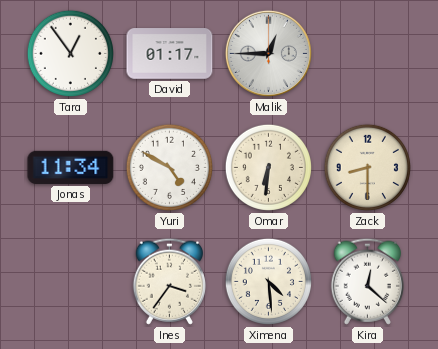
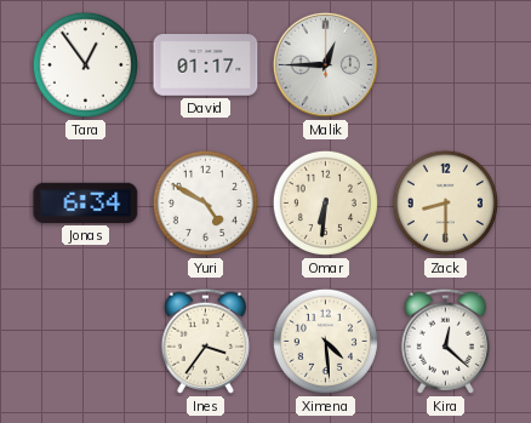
Jonas: 11:34 -> 6:34
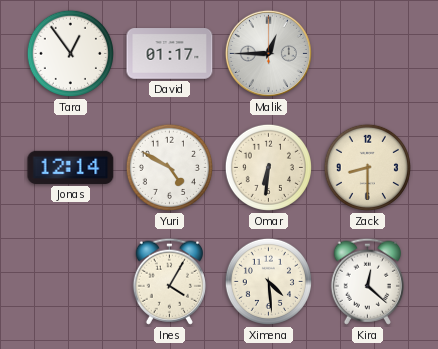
Jonas: 6:34 -> 12:14
Ines: 3:36 -> 4:05
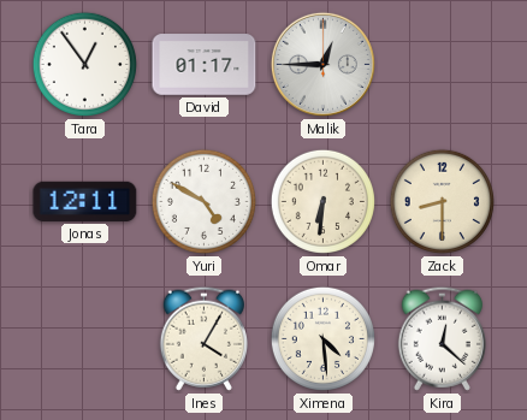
Jonas: 12:14 -> 12:11
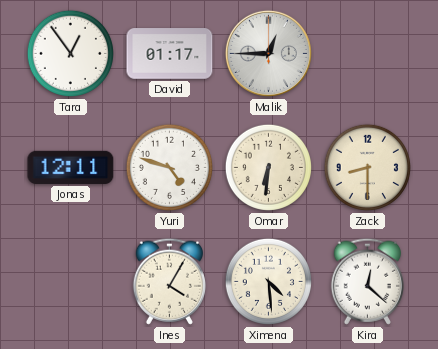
Yuri: 4:50 -> 4:48
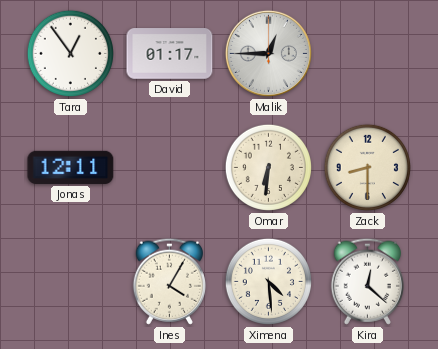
Yuri: 4:48 -> none
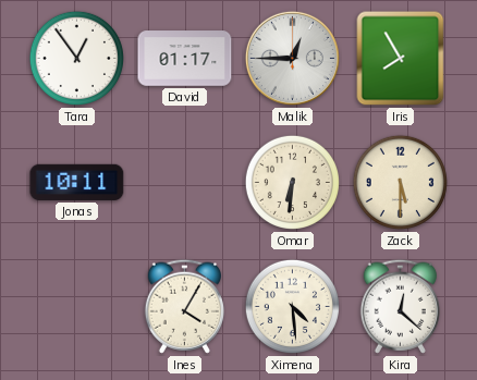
Iris: none -> 7:55
Jonas: 12:11 -> 10:11
Zack: 8:30 -> 5:30
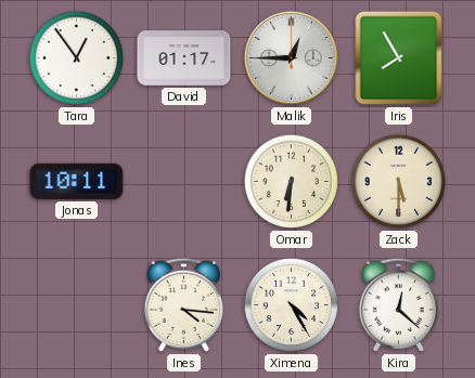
Ines: 4:05 -> 4:16
Ximena: 4:29 -> 4:25
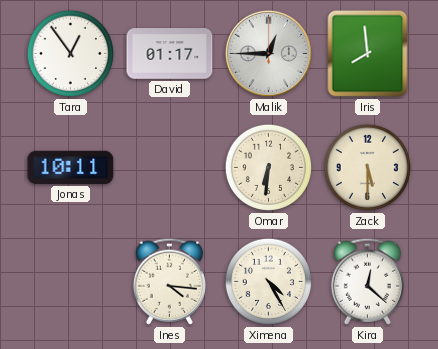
Iris: 7:55 -> 7:59
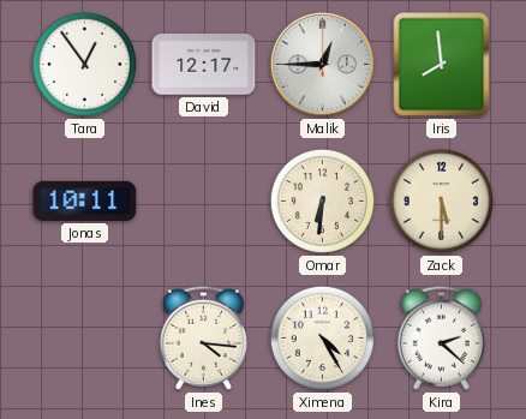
David: 01:17 -> 12:17
Kira: 12:22 -> 2:22
